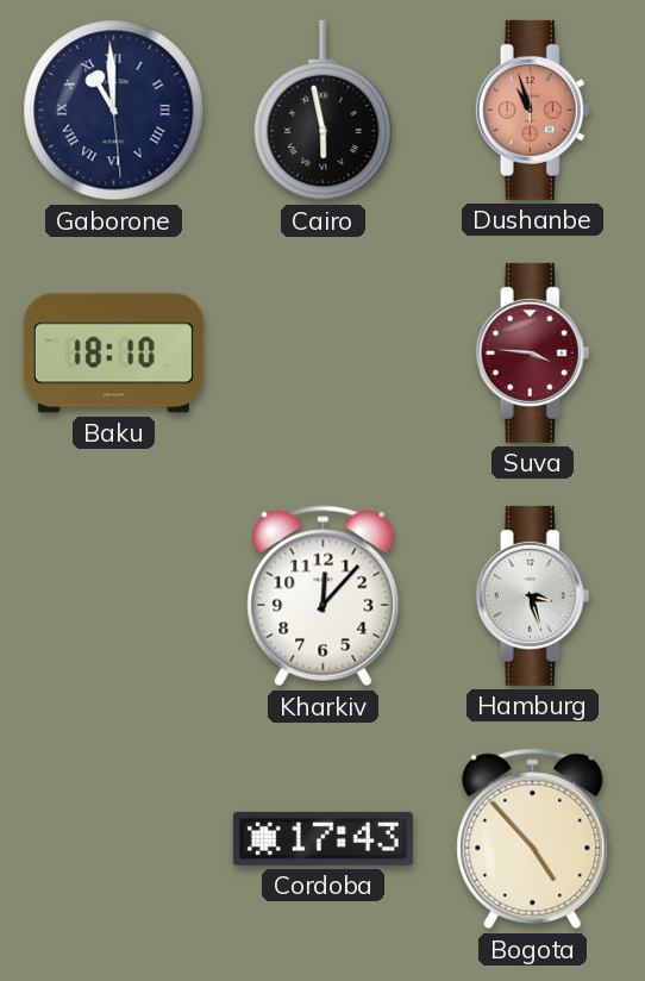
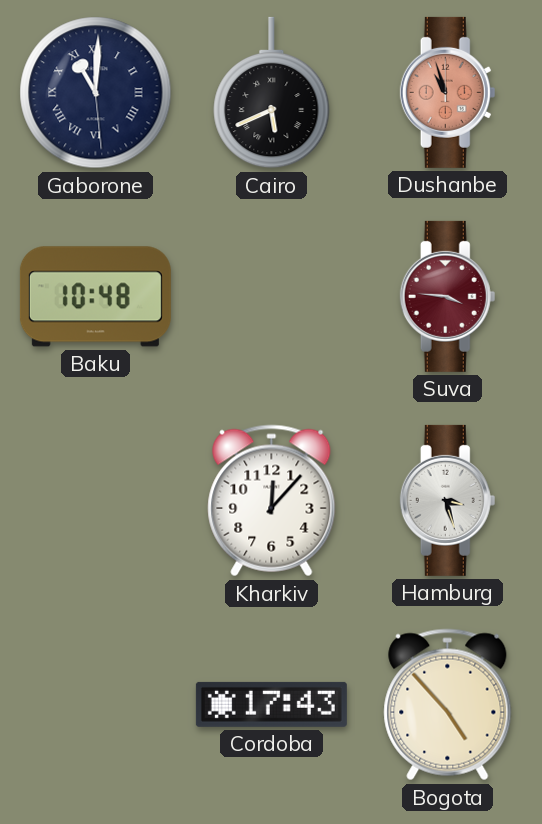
Gaborone: 10:59 -> 11:00
Cairo: 5:58 -> 5:41
Baku: 18:10 -> 10:48
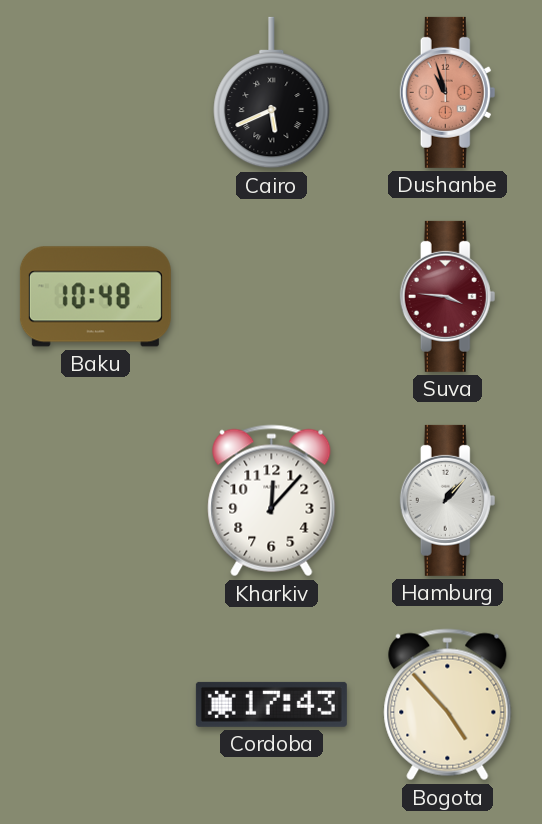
Gaborone: 11:00 -> none
Hamburg: 3:27 -> 1:07
